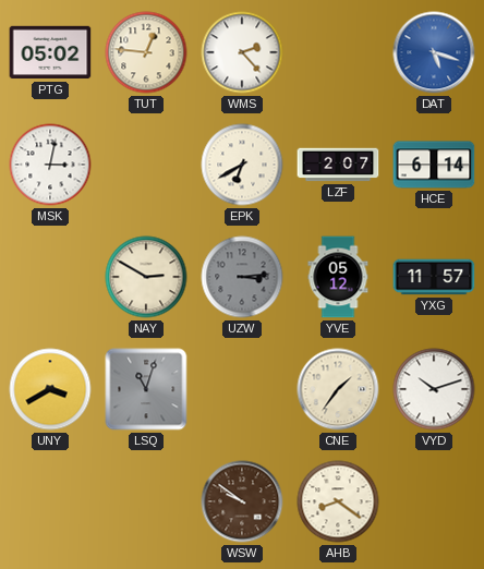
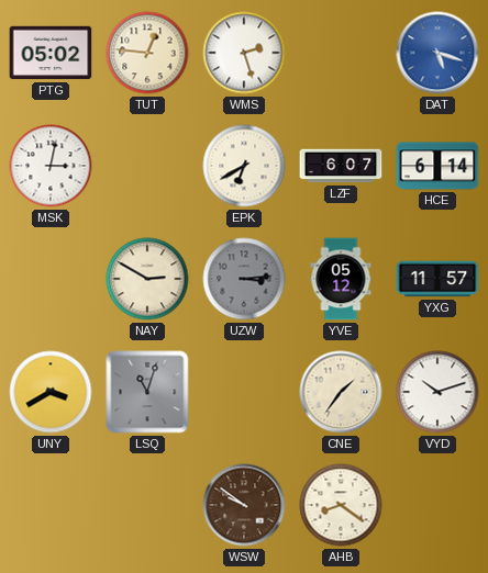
WMS: 2:23 -> 2:27
LZF: 2:07 -> 6:07
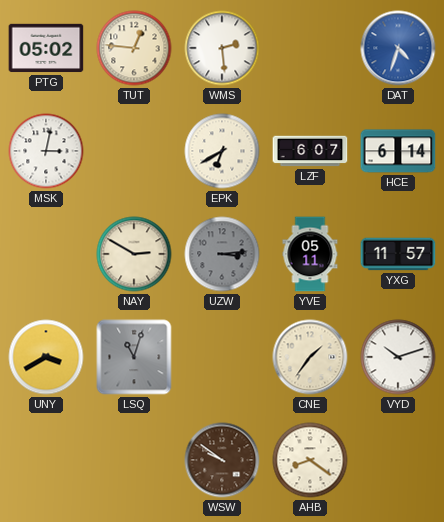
WMS: 2:27 -> 2:29
DAT: 5:18 -> 4:33
YVE: 05:12 -> 05:11
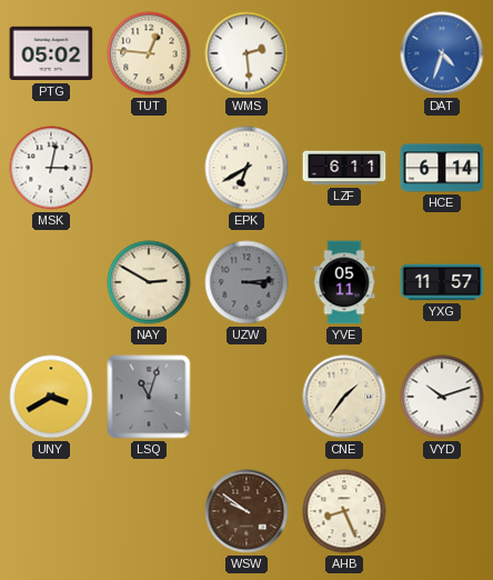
LZF: 6:07 -> 6:11
AHB: 8:21 -> 8:26
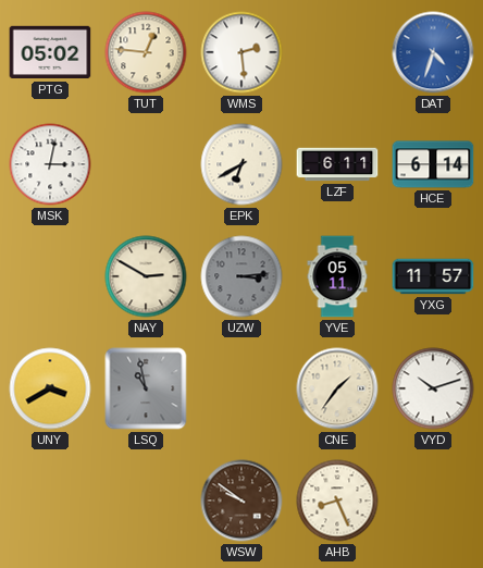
LSQ: 11:03 -> 10:58
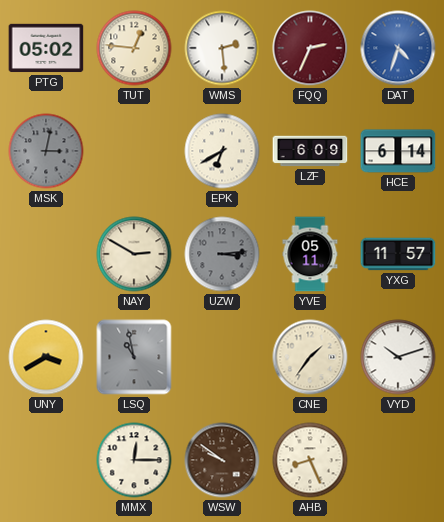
FQQ: none -> 2:34
MSK dial: white -> grey
LZF: 6:11 -> 6:09
MMX: none -> 12:15
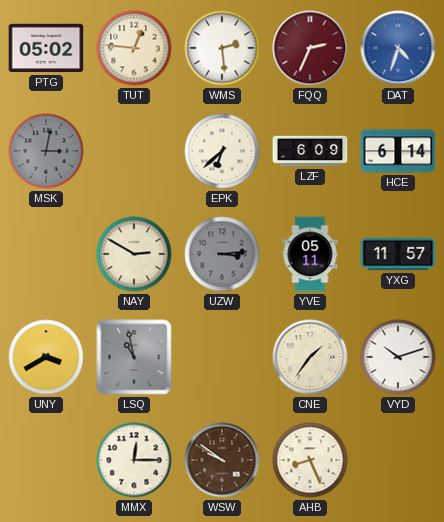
EPK: 6:40 -> 6:38
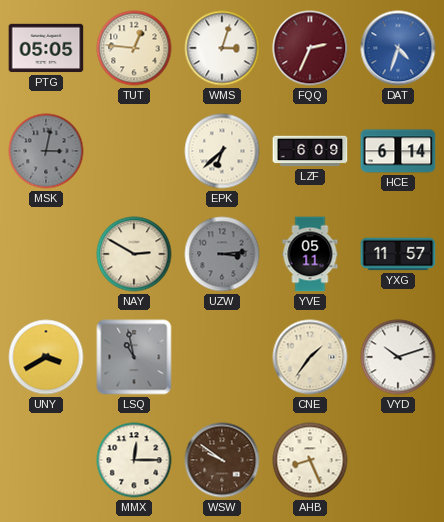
PTG: 05:02 -> 05:05
WMS: 2:29 -> 3:03
